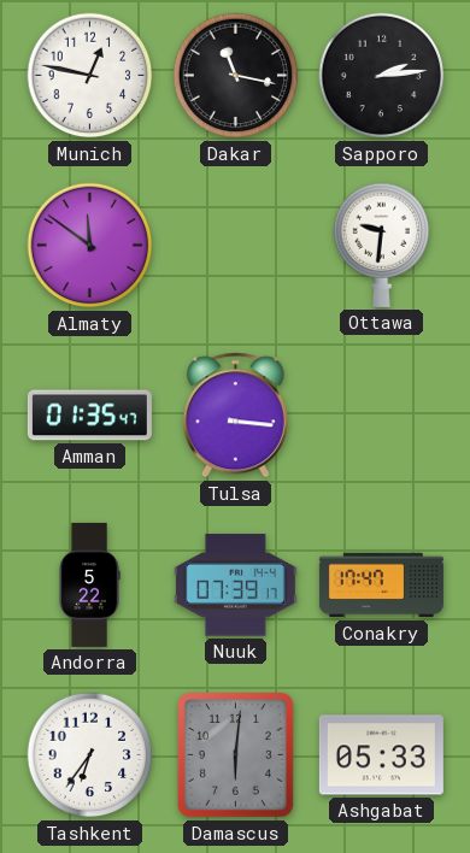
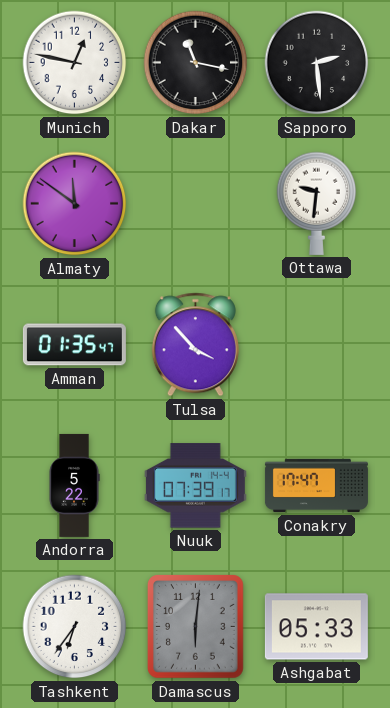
Sapporo: 2:14 -> 2:29
Tulsa: 3:16 -> 3:53
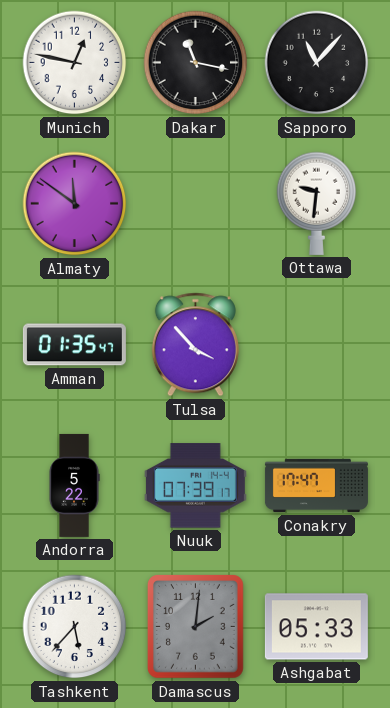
Sapporo: 2:29 -> 11:07
Tashkent: 6:36 -> 5:37
Damascus: 6:01 -> 2:01
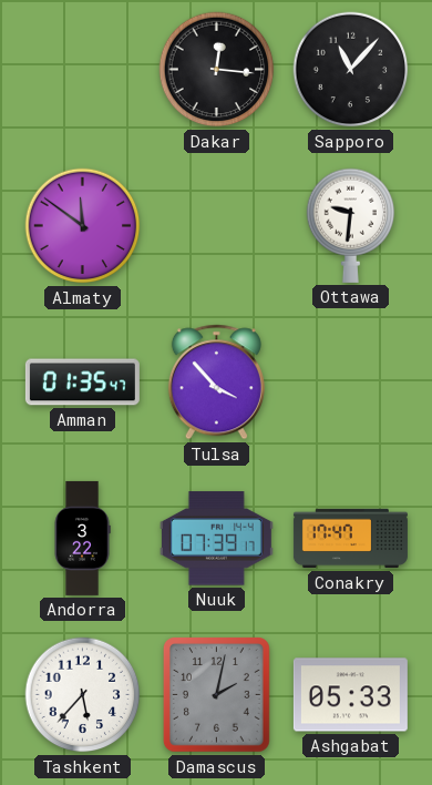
Munich: 12:47 -> none
Dakar: 11:17 -> 12:16
Andorra: 5:22 -> 3:22
Damascus: 2:01 -> 2:02
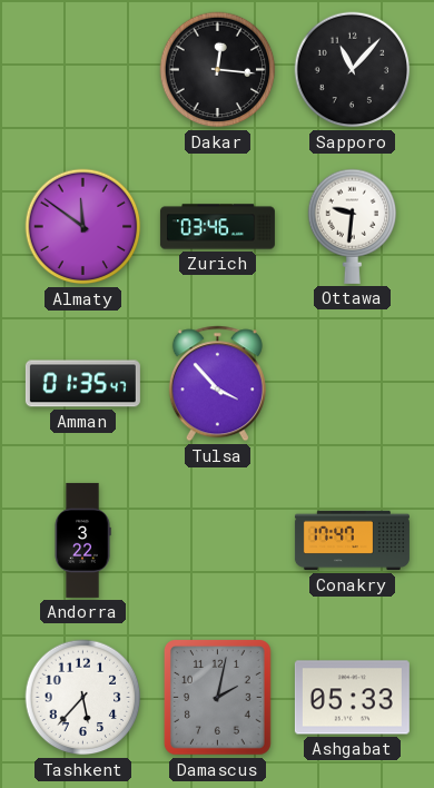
Zurich: none -> 03:46
Nuuk: 07:39 -> none
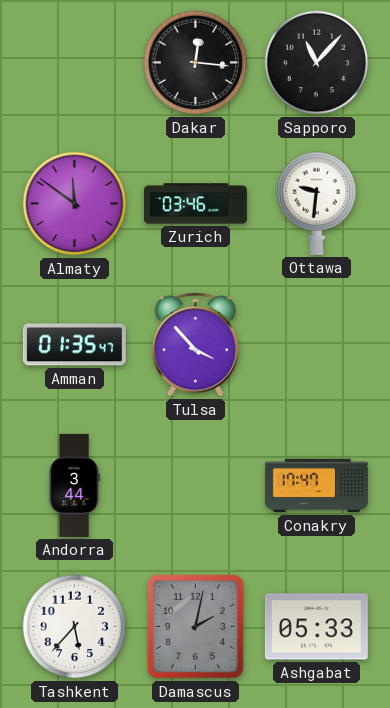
Andorra: 3:22 -> 3:44
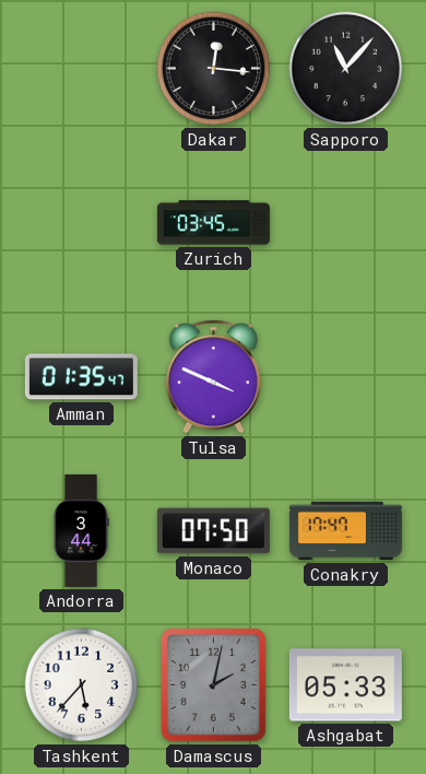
Almaty: 11:51 -> none
Zurich: 03:46 -> 03:45
Ottawa: 9:31 -> none
Tulsa: 3:53 -> 3:49
Monaco: none -> 07:50
